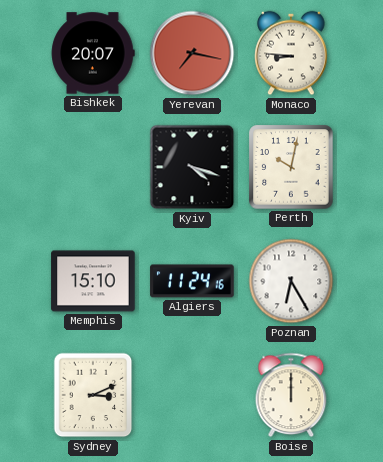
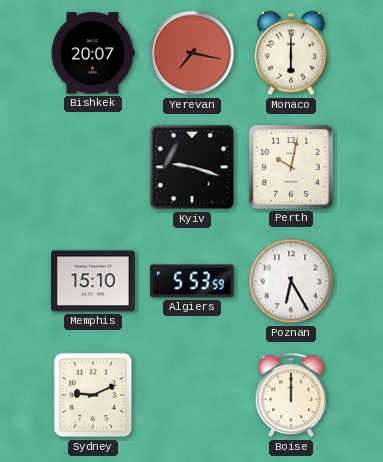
Monaco: 8:46 -> 6:00
Kyiv: 4:18 -> 9:18
Algiers: 11:24 -> 5:53
Sydney: 3:11 -> 9:11
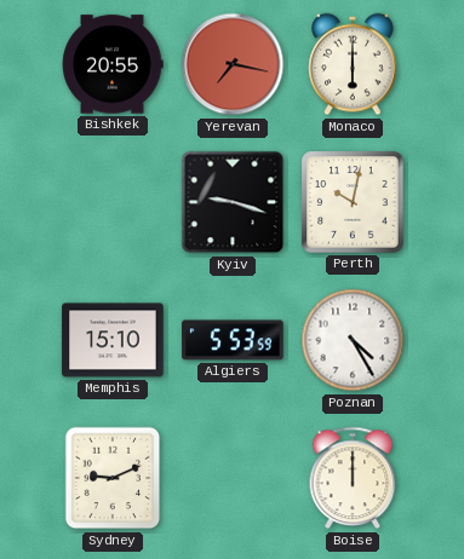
Bishkek: 20:07 -> 20:55
Poznan: 6:25 -> 4:25
